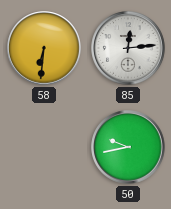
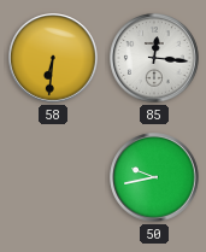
85: 12:14 -> 12:16
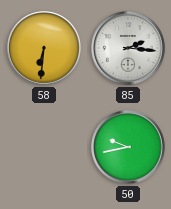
85: 12:16 -> 2:16
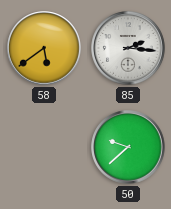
58: 6:31 -> 5:39
50: 9:43 -> 9:38
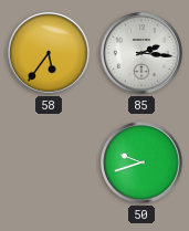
58: 5:39 -> 5:36
50: 9:38 -> 9:42
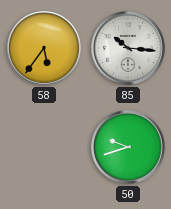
85: 2:16 -> 10:16
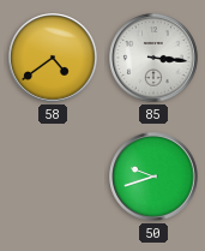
58: 5:36 -> 4:39
85: 10:16 -> 3:16
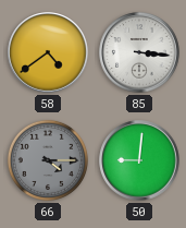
66: none -> 4:15
50: 9:42 -> 9:01
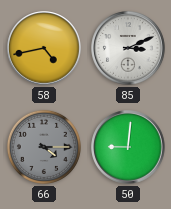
58: 4:39 -> 4:43
85: 3:16 -> 3:11
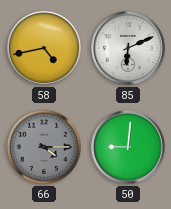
85: 3:11 -> 6:11
